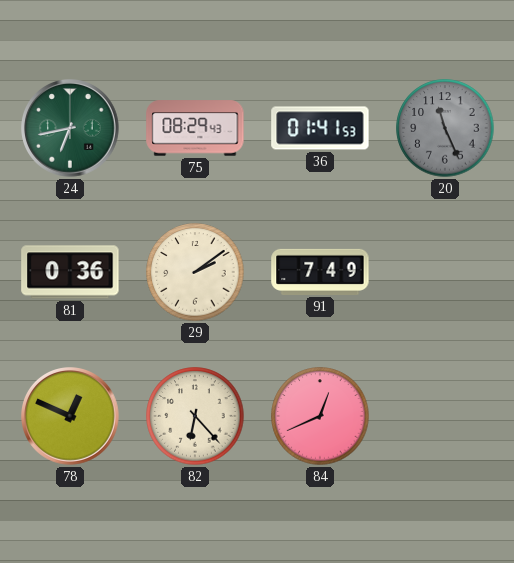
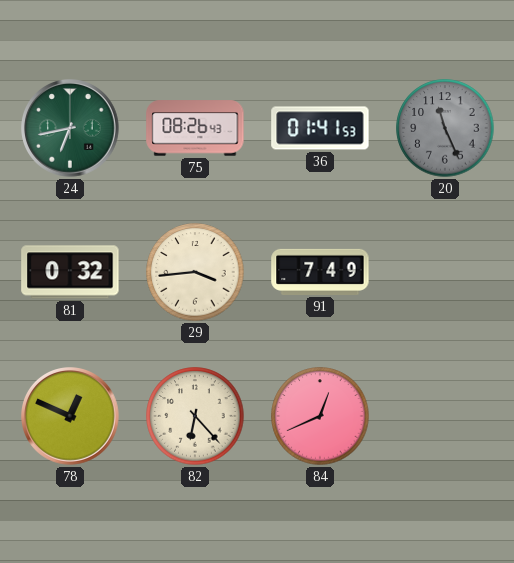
75: 08:29 -> 08:26
81: 0:36 -> 0:32
29: 2:09 -> 3:44
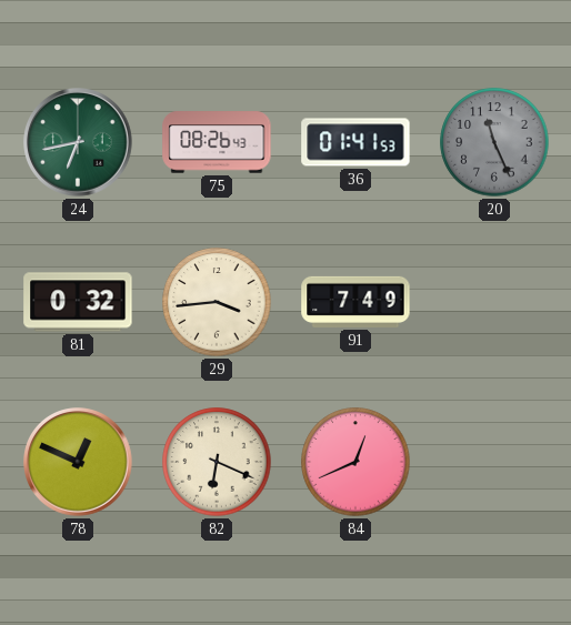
82: 6:23 -> 6:19
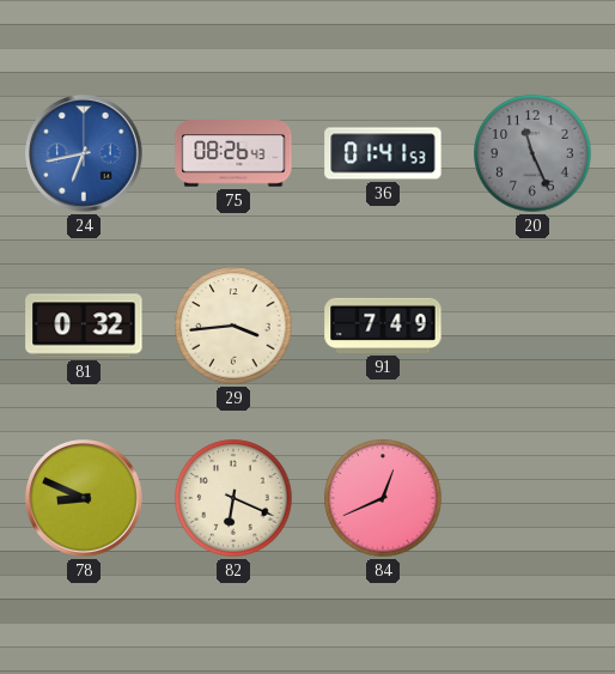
24 dial: green -> blue
78: 12:49 -> 8:49
